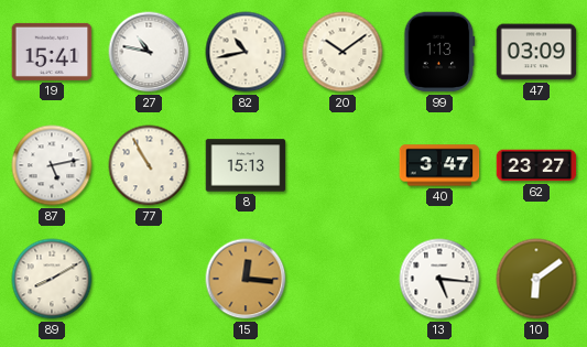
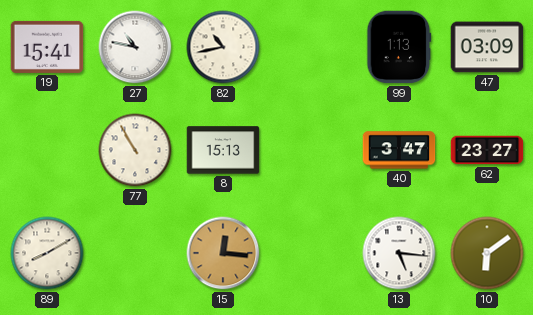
20: 10:09 -> none
87: 5:13 -> none
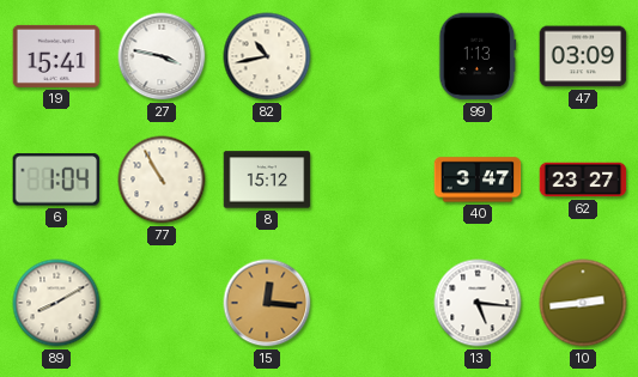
27: 10:47 -> 3:47
6: none -> 1:04
8: 15:13 -> 15:12
10: 6:09 -> 2:44
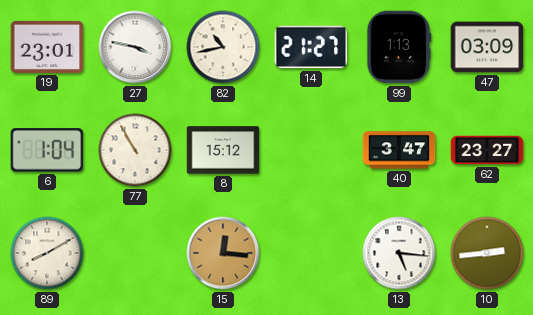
19: 15:41 -> 23:01
14: none -> 21:27
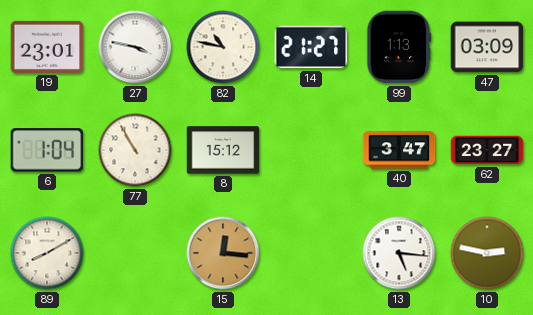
82: 10:43 -> 10:47
10: 2:44 -> 2:47
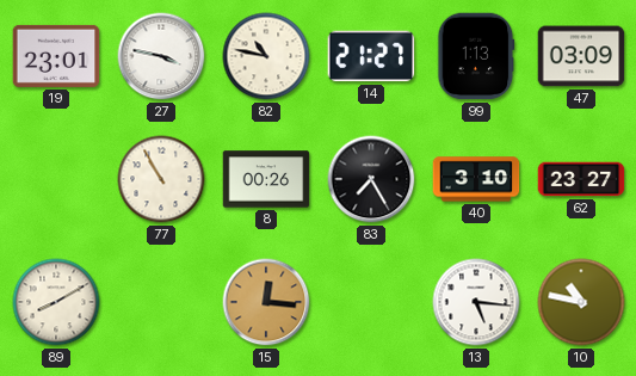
6: 1:04 -> none
8: 15:12 -> 00:26
83: none -> 7:25
40: 3:47 -> 3:10
10: 2:47 -> 10:47
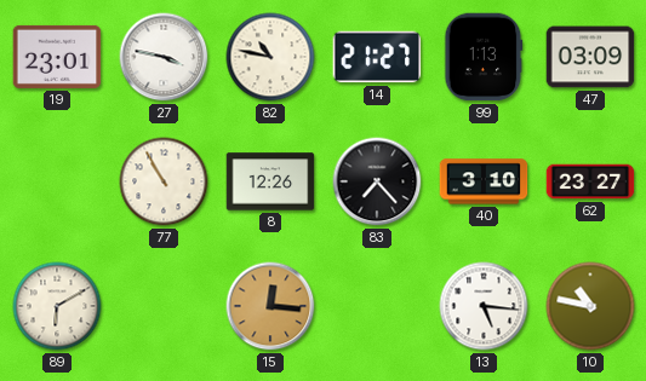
8: 00:26 -> 12:26
83: 7:25 -> 7:23
89: 8:10 -> 6:10
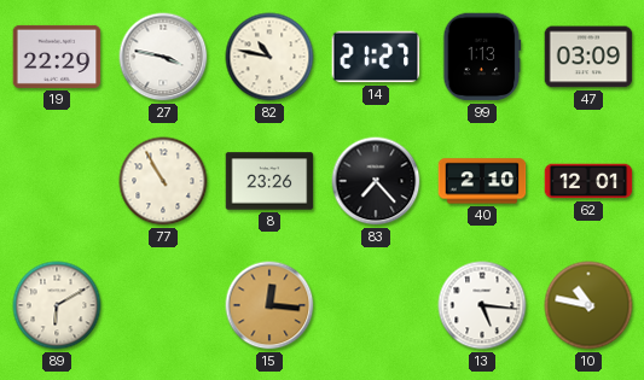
19: 23:01 -> 22:29
8: 12:26 -> 23:26
40: 3:10 -> 2:10
62: 23:27 -> 12:01
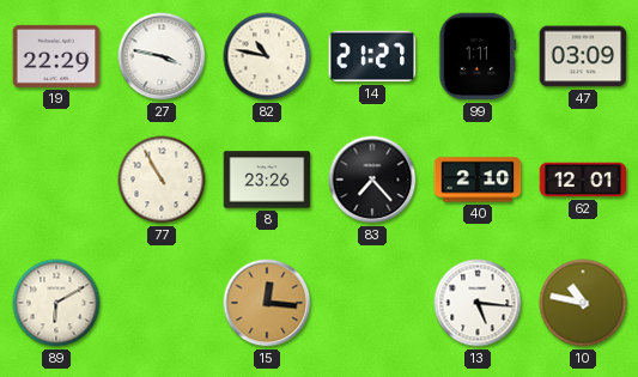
99: 1:13 -> 1:11
